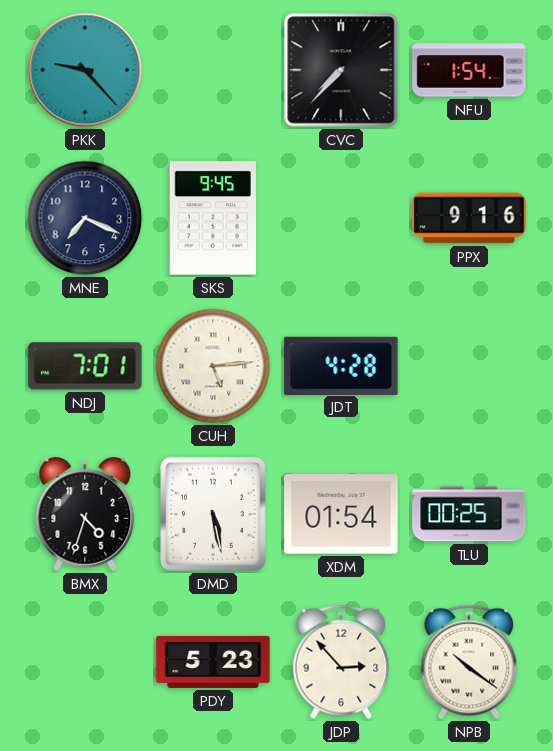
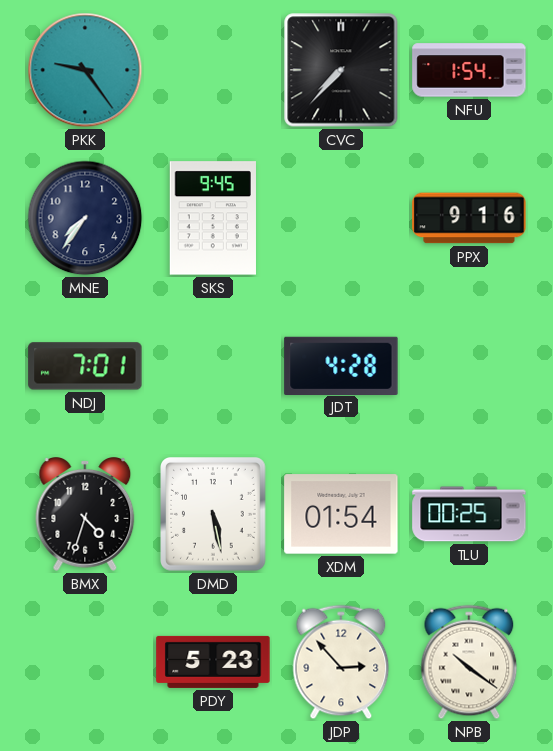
PKK: 9:23 -> 9:24
MNE: 7:19 -> 7:36
CUH: 5:14 -> none
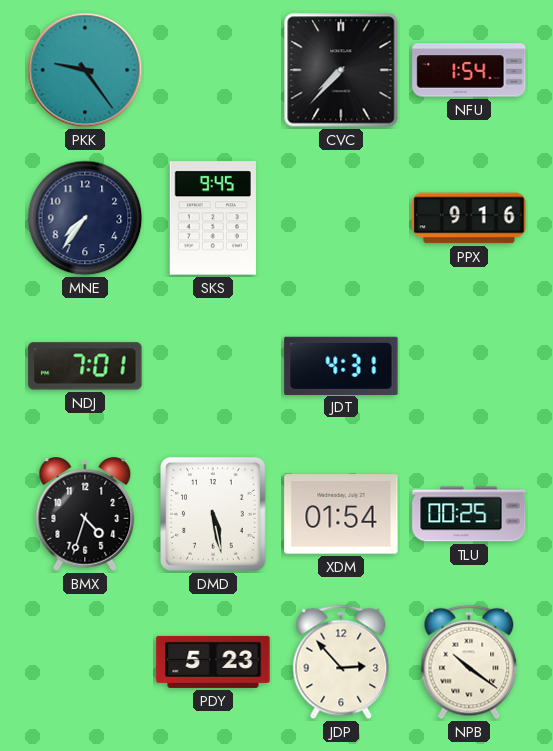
JDT: 4:28 -> 4:31
